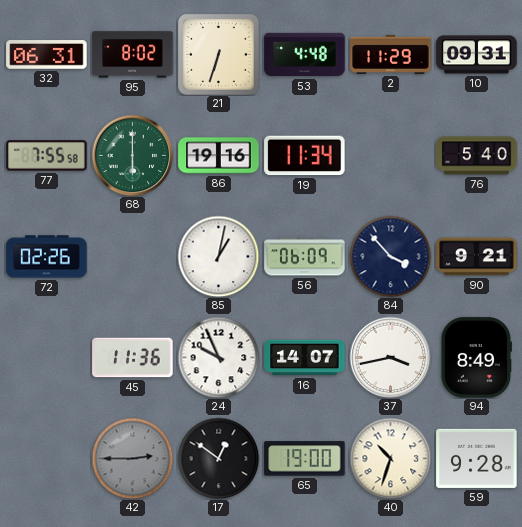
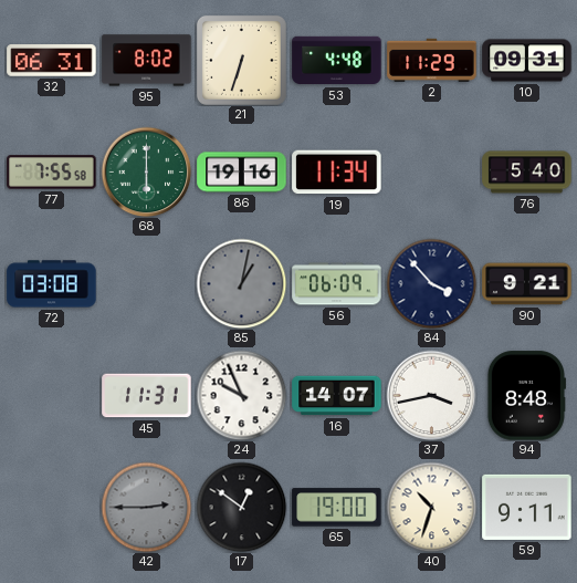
72: 02:26 -> 03:08
85 dial: white -> grey
45: 11:36 -> 11:31
94: 8:49 -> 8:48
59: 9:28 -> 9:11
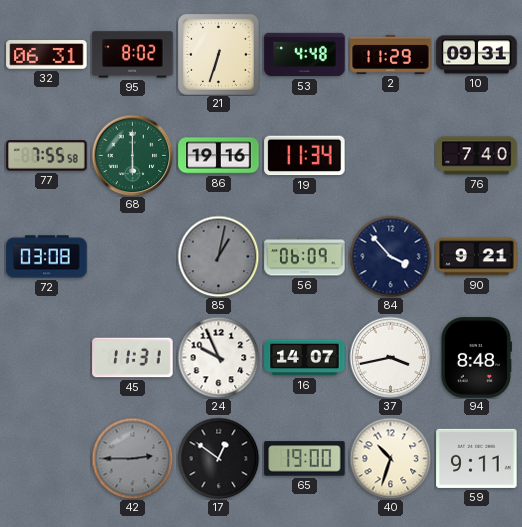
76: 5:40 -> 7:40
